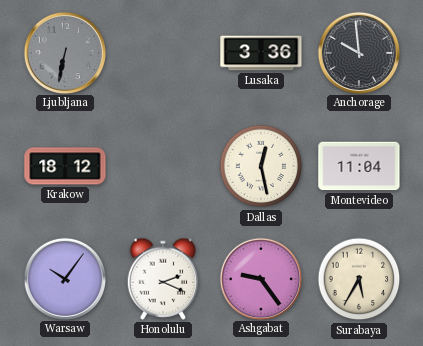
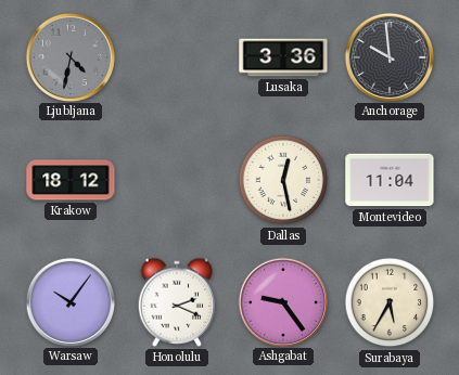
Ljubljana: 6:32 -> 4:32
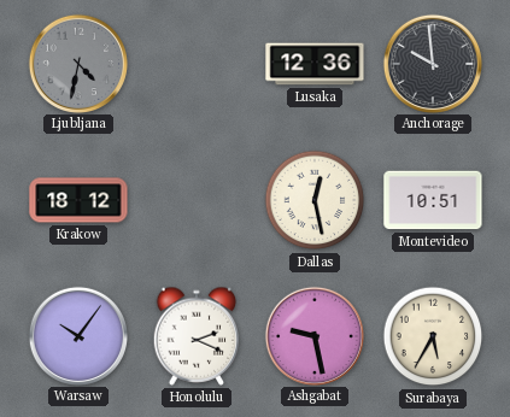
Lusaka: 3:36 -> 12:36
Montevideo: 11:04 -> 10:51
Ashgabat: 9:24 -> 9:28
